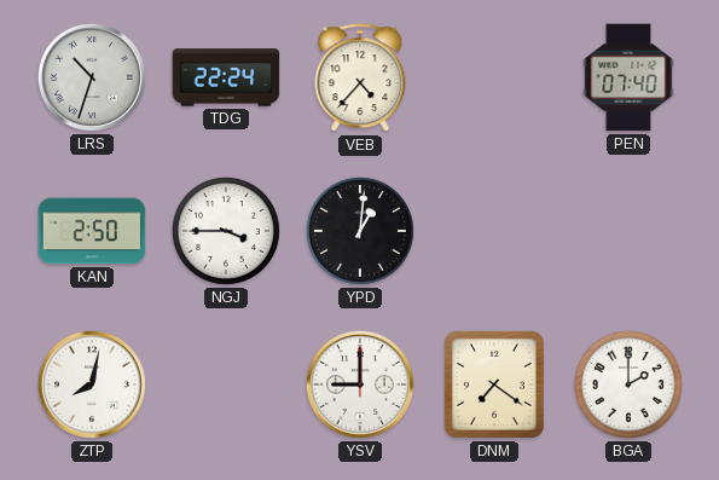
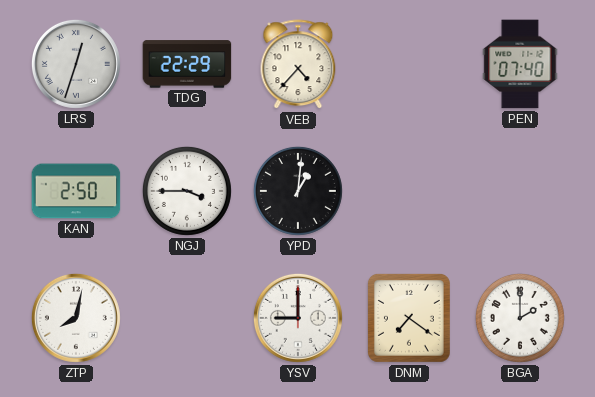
LRS: 10:33 -> 12:33
TDG: 22:24 -> 22:29
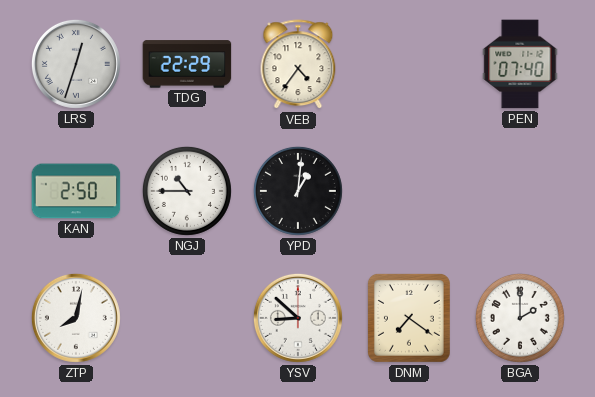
VEB: 4:37 -> 4:36
NGJ: 3:45 -> 10:45
YSV: 9:00 -> 8:52
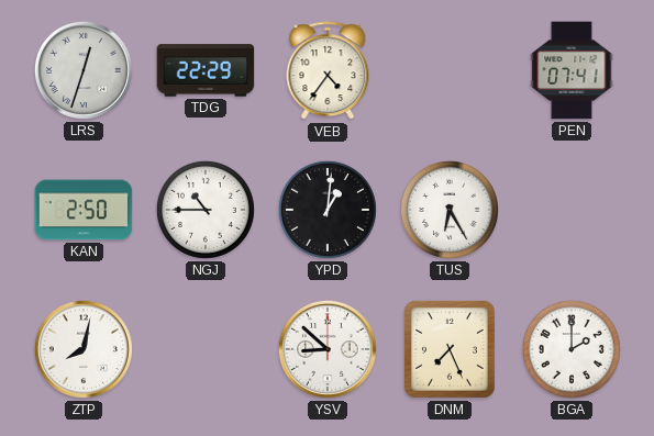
PEN: 07:40 -> 07:41
TUS: none -> 6:25
DNM: 7:21 -> 7:26
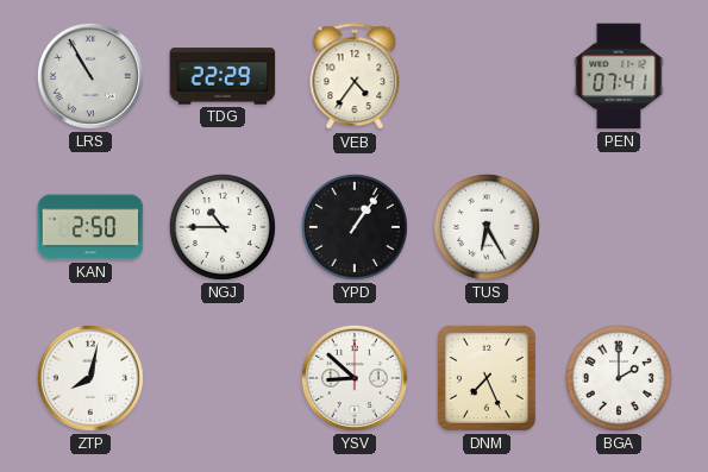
LRS: 12:33 -> 10:55
YPD: 1:01 -> 1:06
